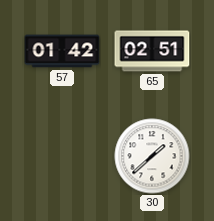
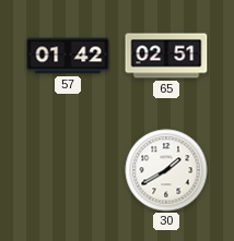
30: 1:38 -> 1:40
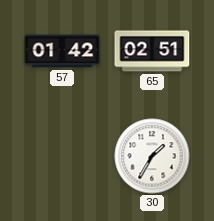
30: 1:40 -> 1:35
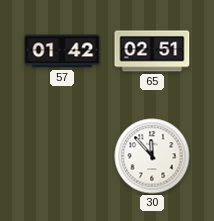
30: 1:35 -> 11:53
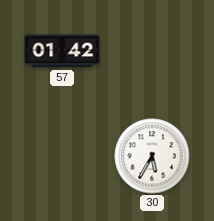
65: 02:51 -> none
30: 11:53 -> 5:35
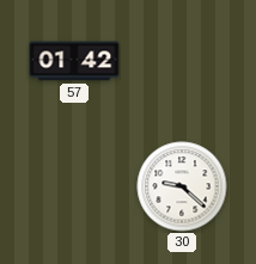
30: 5:35 -> 9:22
